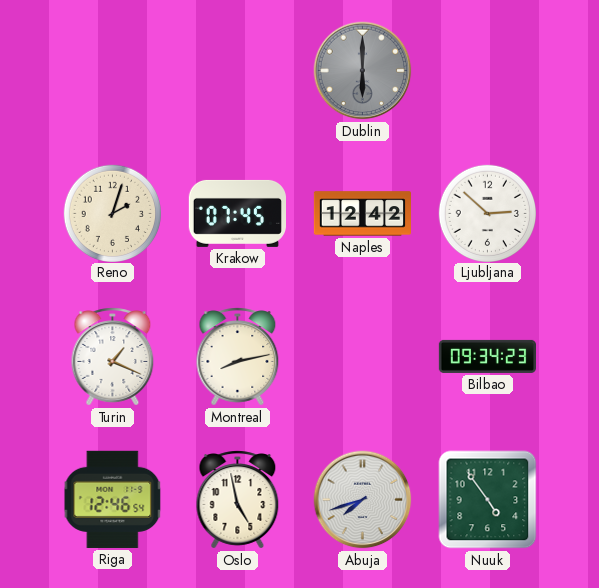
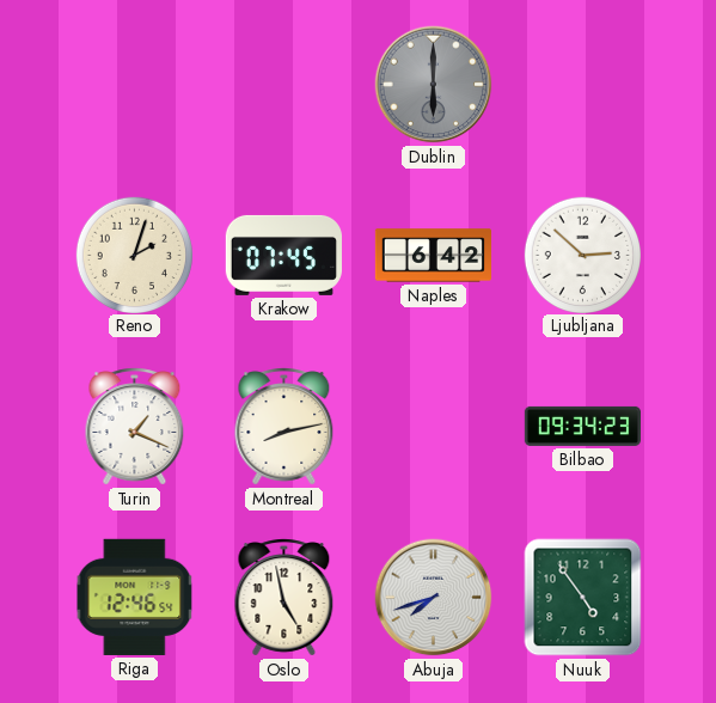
Naples: 12:42 -> 6:42
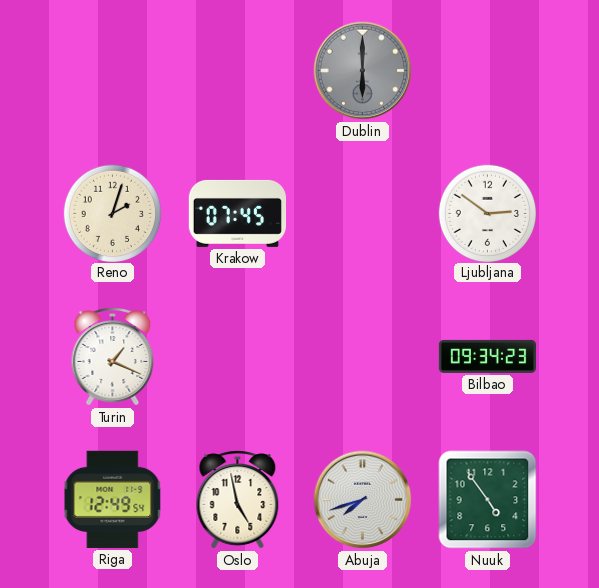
Naples: 6:42 -> none
Ljubljana: 2:52 -> 2:51
Montreal: 8:13 -> none
Riga: 12:46 -> 12:49
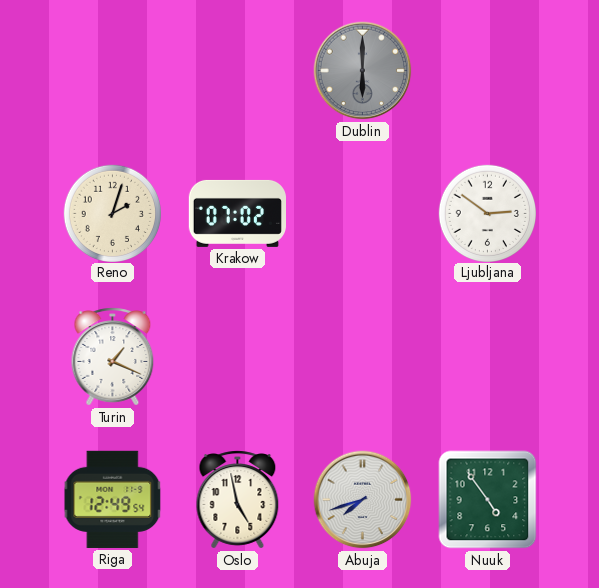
Krakow: 07:45 -> 07:02
Bilbao: 09:34 -> none
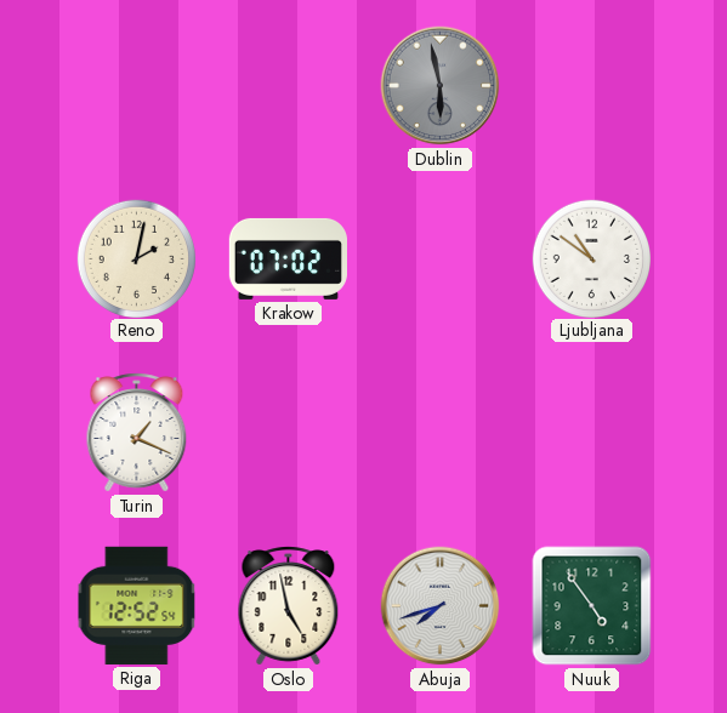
Dublin: 6:00 -> 5:58
Reno: 2:03 -> 2:02
Ljubljana: 2:51 -> 10:51
Riga: 12:49 -> 12:52
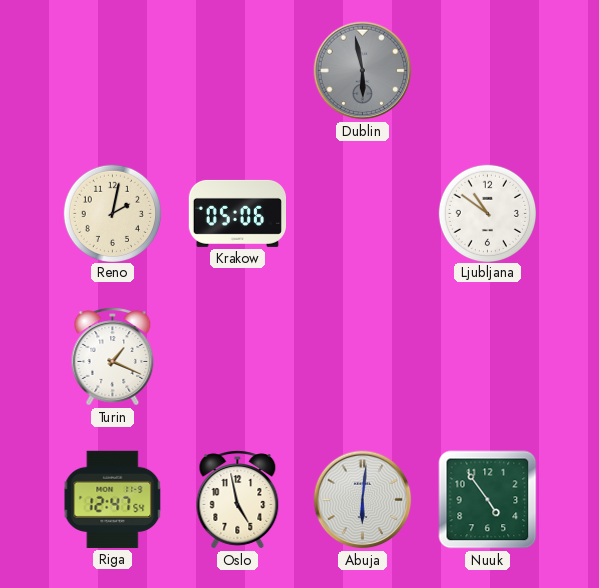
Krakow: 07:02 -> 05:06
Riga: 12:52 -> 12:47
Abuja: 7:42 -> 6:01
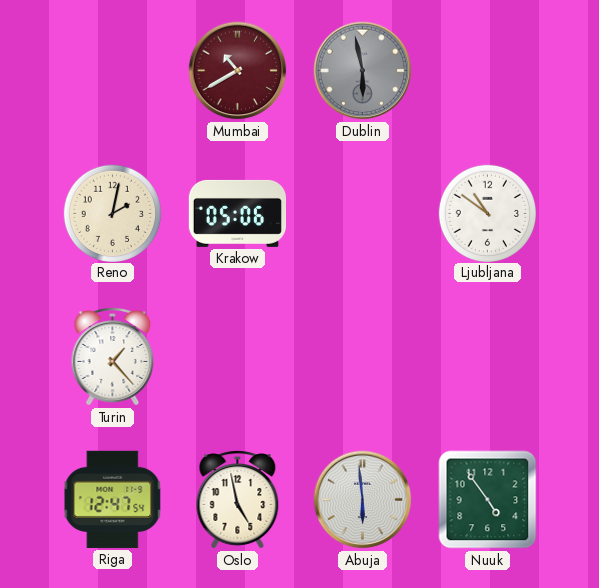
Mumbai: none -> 10:40
Turin: 1:19 -> 1:23
Abuja: 6:01 -> 5:59
